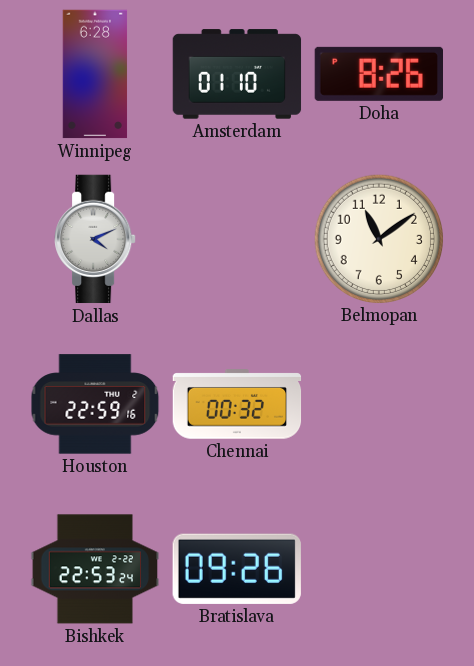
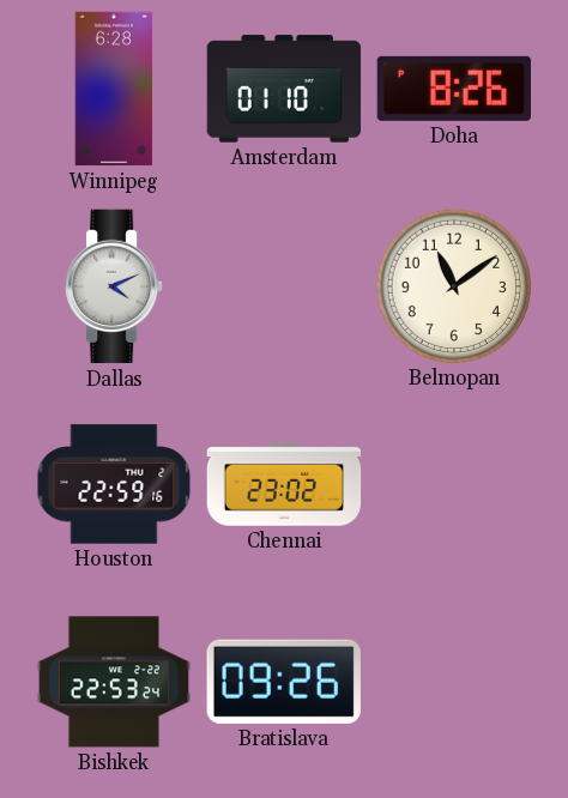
Chennai: 00:32 -> 23:02
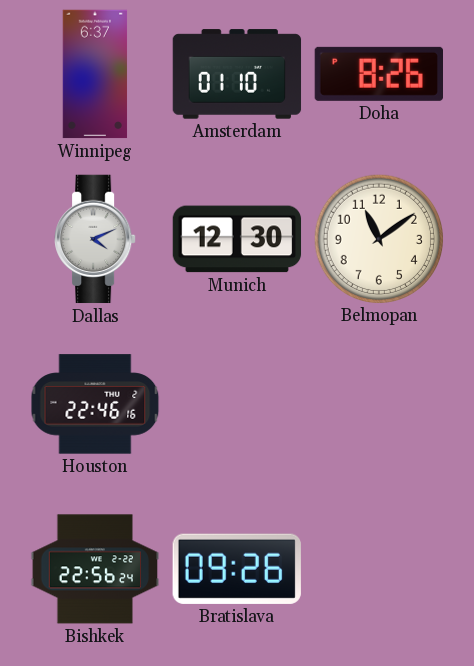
Winnipeg: 6:28 -> 6:37
Munich: none -> 12:30
Houston: 22:59 -> 22:46
Chennai: 23:02 -> none
Bishkek: 22:53 -> 22:56
